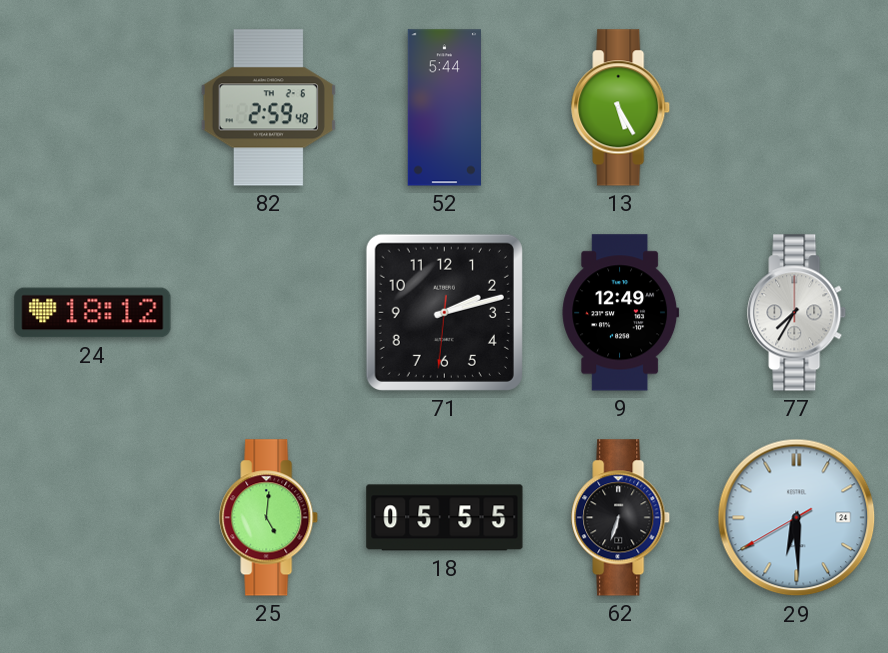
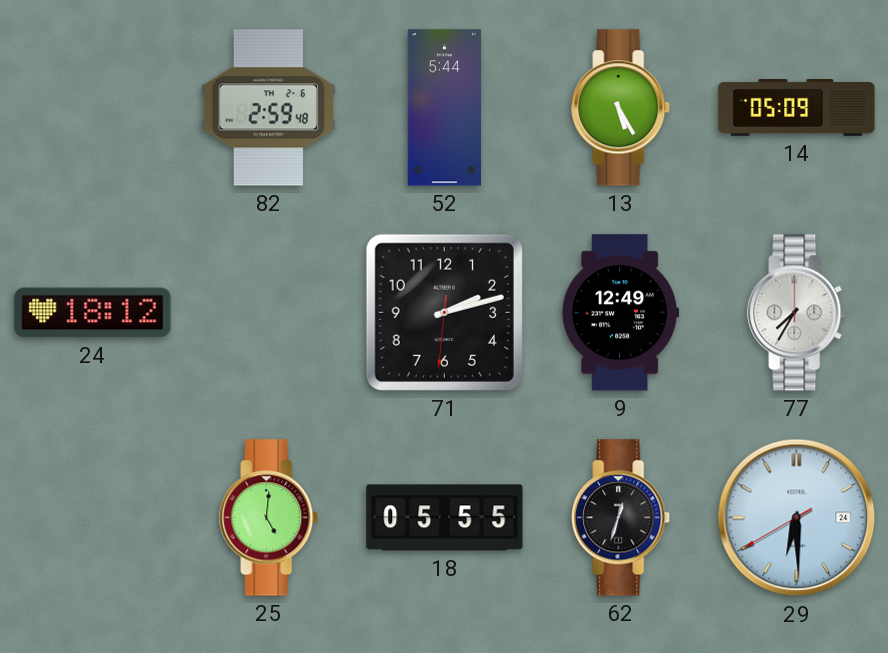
14: none -> 05:09
62: 6:33 -> 12:33
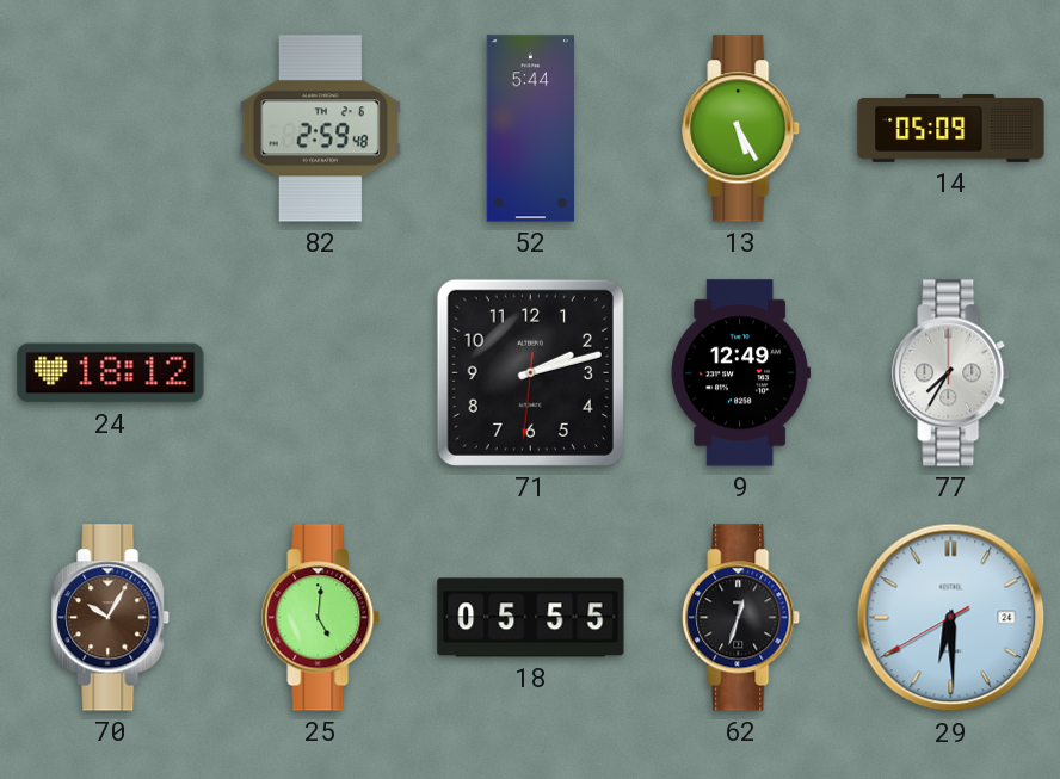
70: none -> 10:05
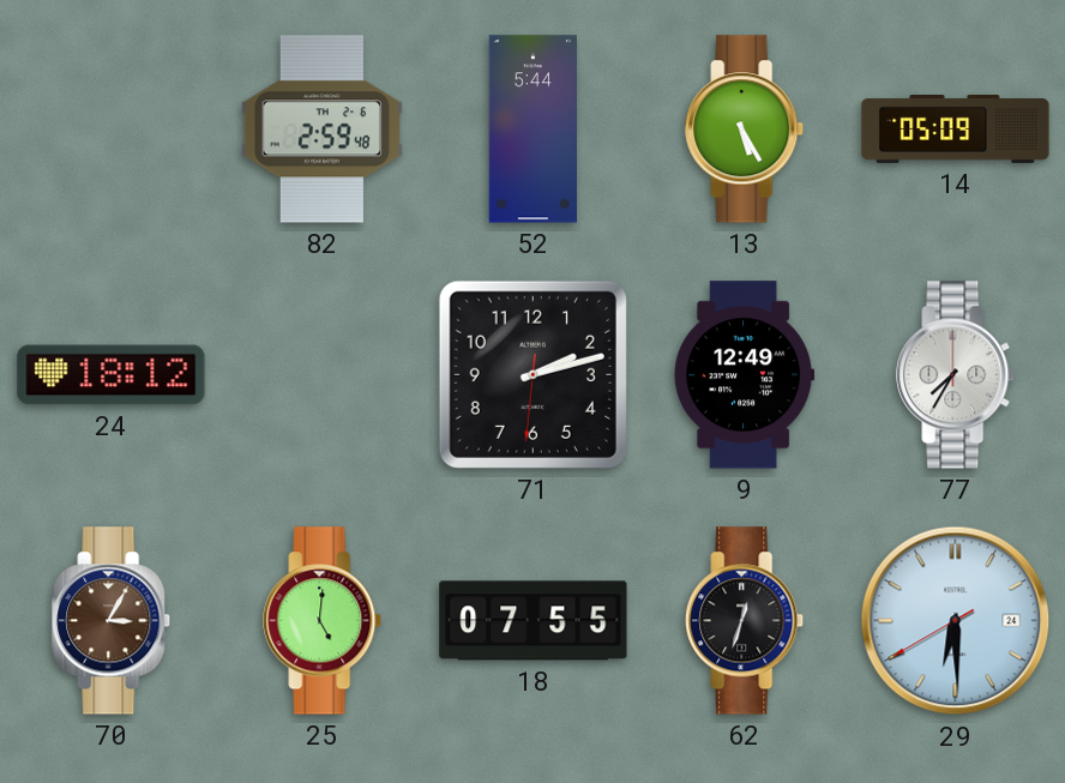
70: 10:05 -> 3:05
18: 05:55 -> 07:55
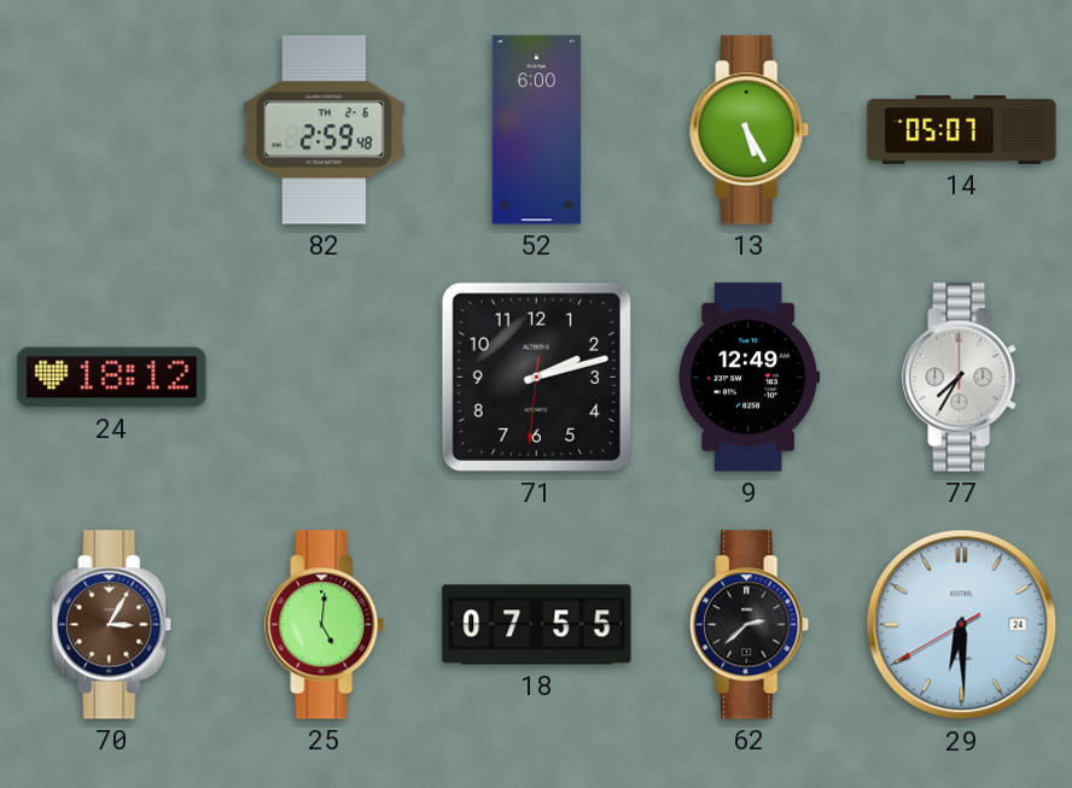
52: 5:44 -> 6:00
14: 05:09 -> 05:07
62: 12:33 -> 2:38
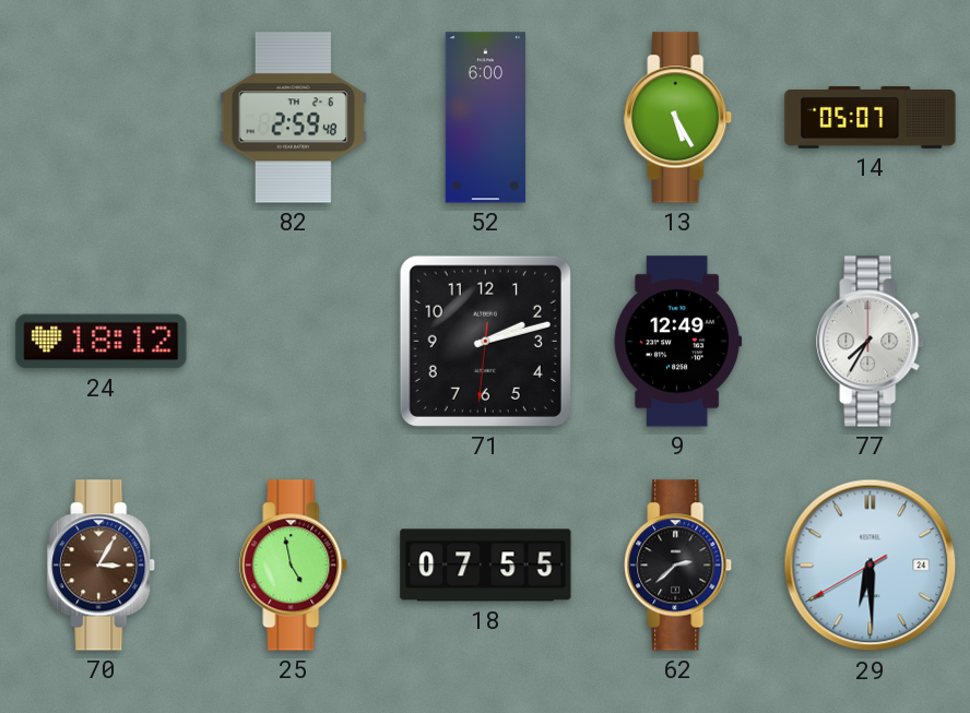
25: 5:01 -> 4:58
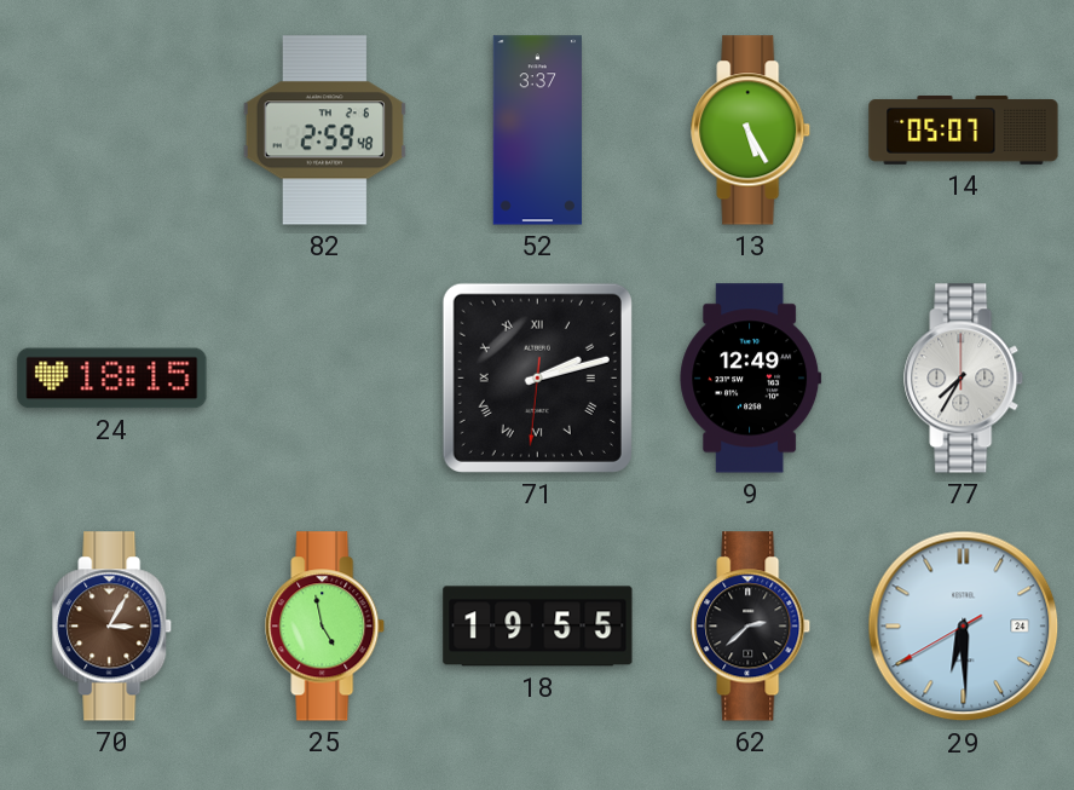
52: 6:00 -> 3:37
24: 18:12 -> 18:15
71 numerals: Arabic -> Roman
18: 07:55 -> 19:55
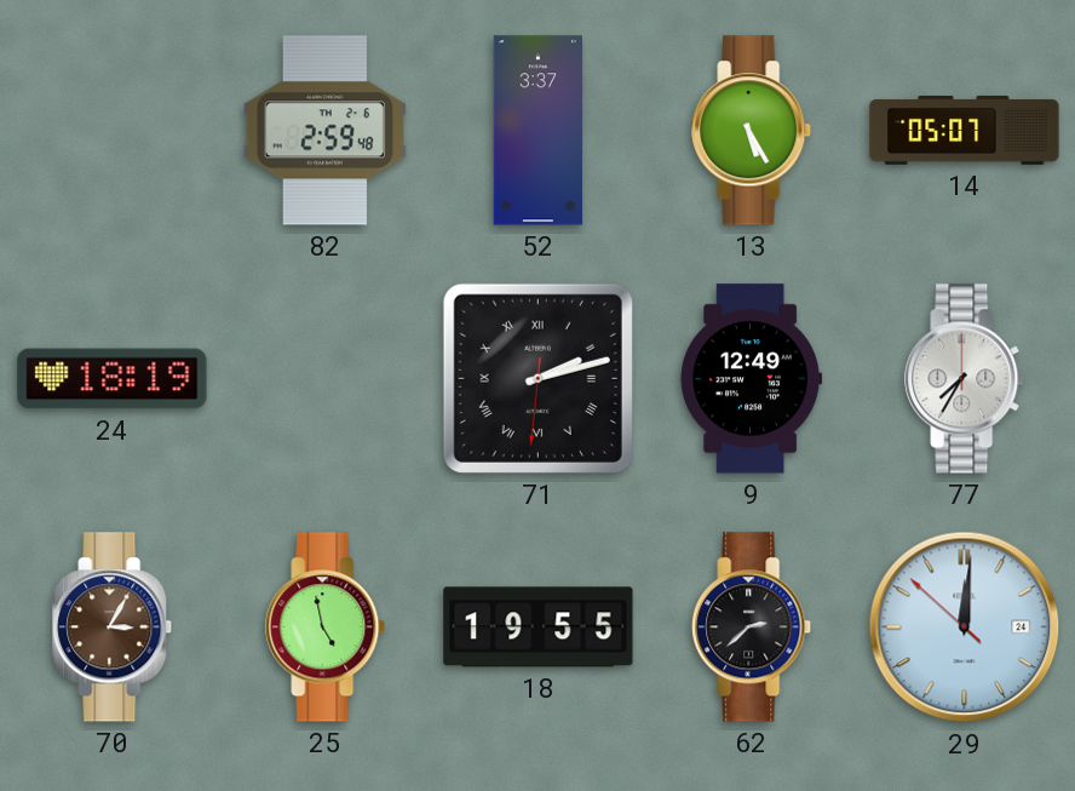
24: 18:15 -> 18:19
29: 6:29 -> 12:00
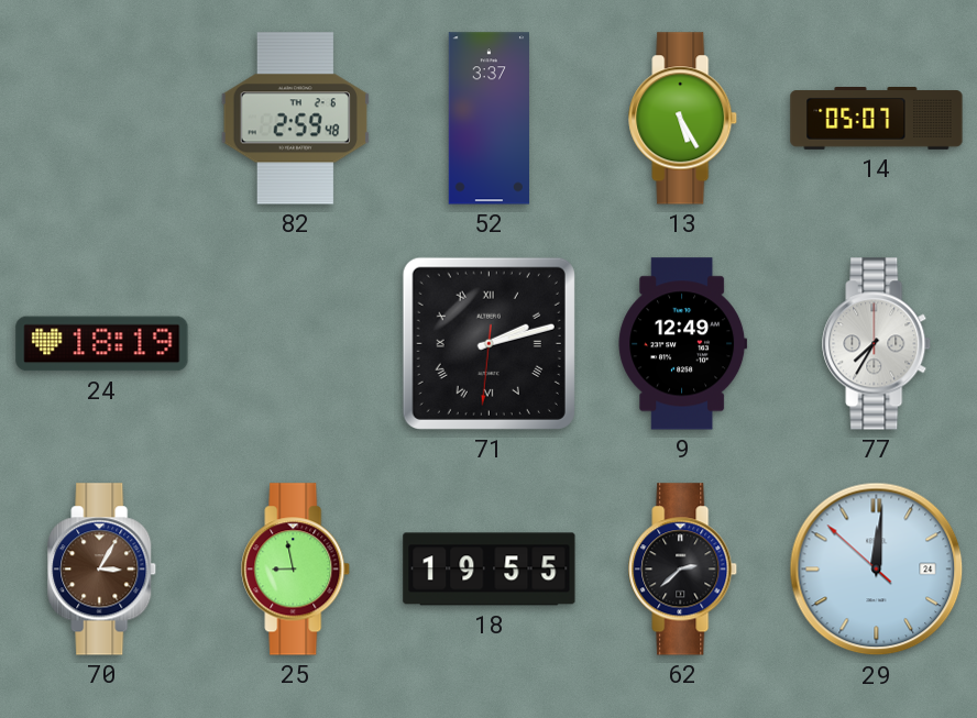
25: 4:58 -> 8:58
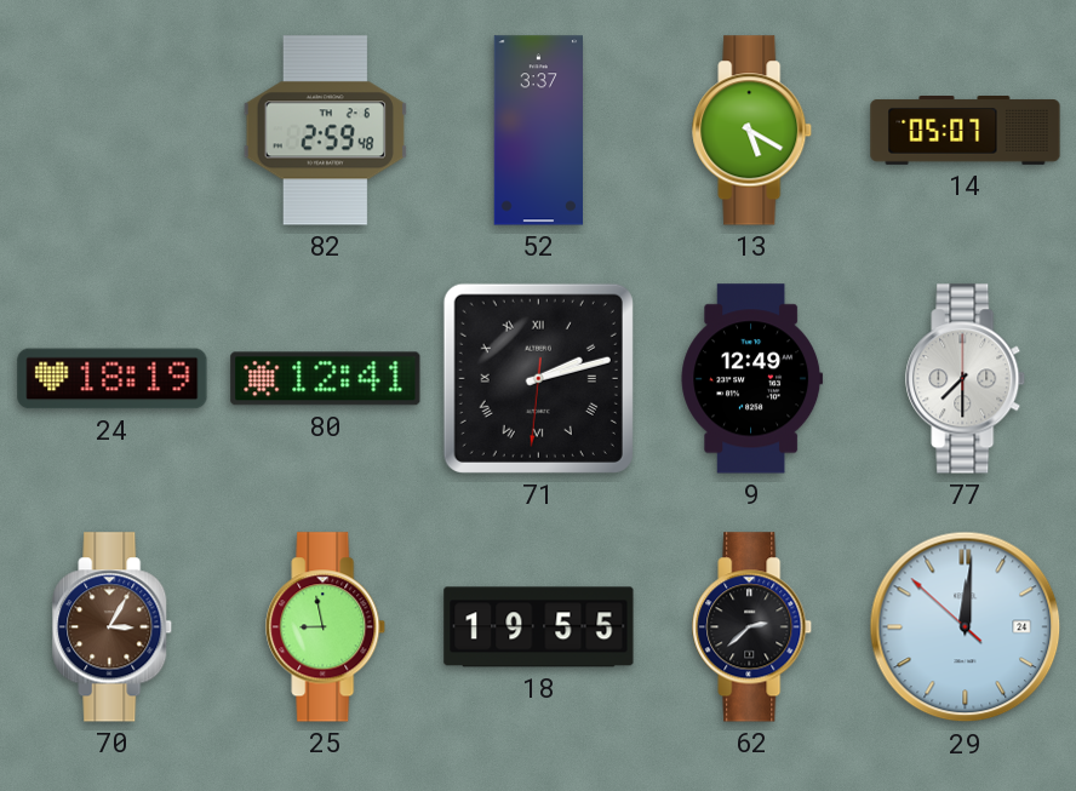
13: 5:25 -> 5:20
80: none -> 12:41
77: 7:35 -> 7:30
